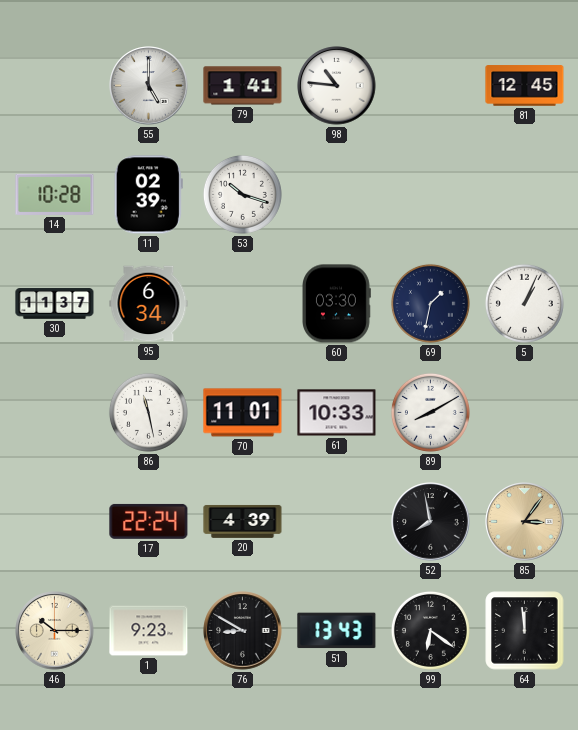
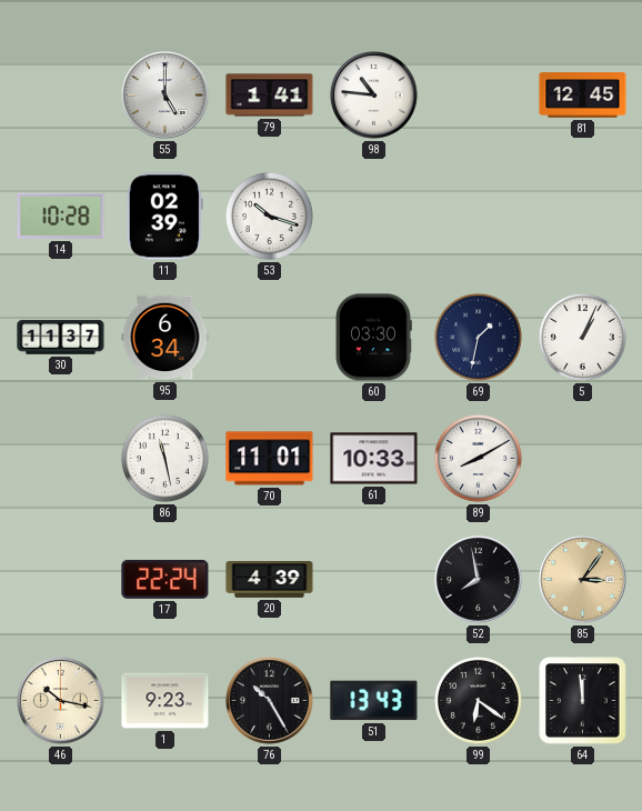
46: 10:15 -> 10:17
76: 8:50 -> 10:25
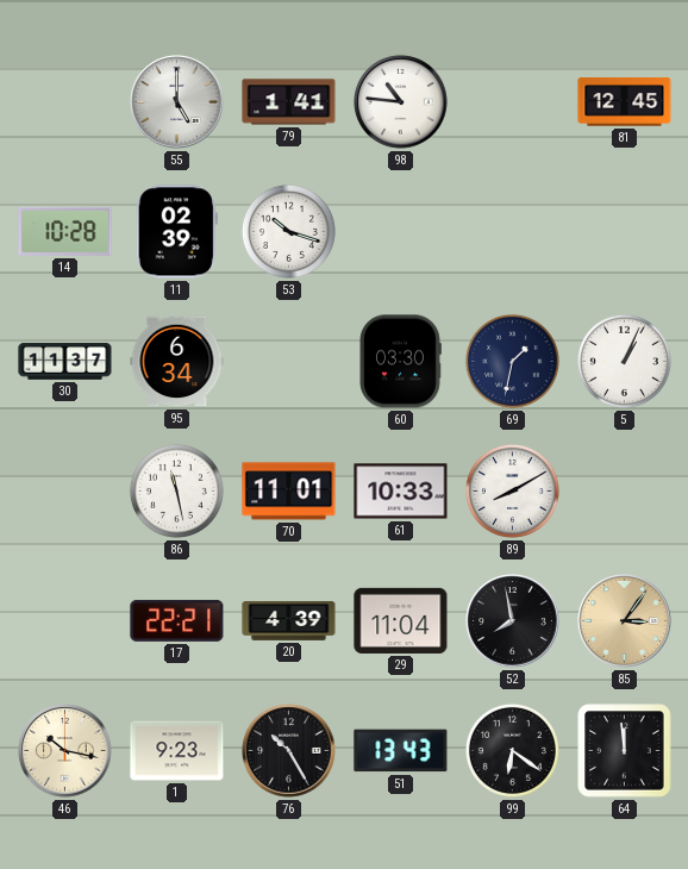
17: 22:24 -> 22:21
29: none -> 11:04
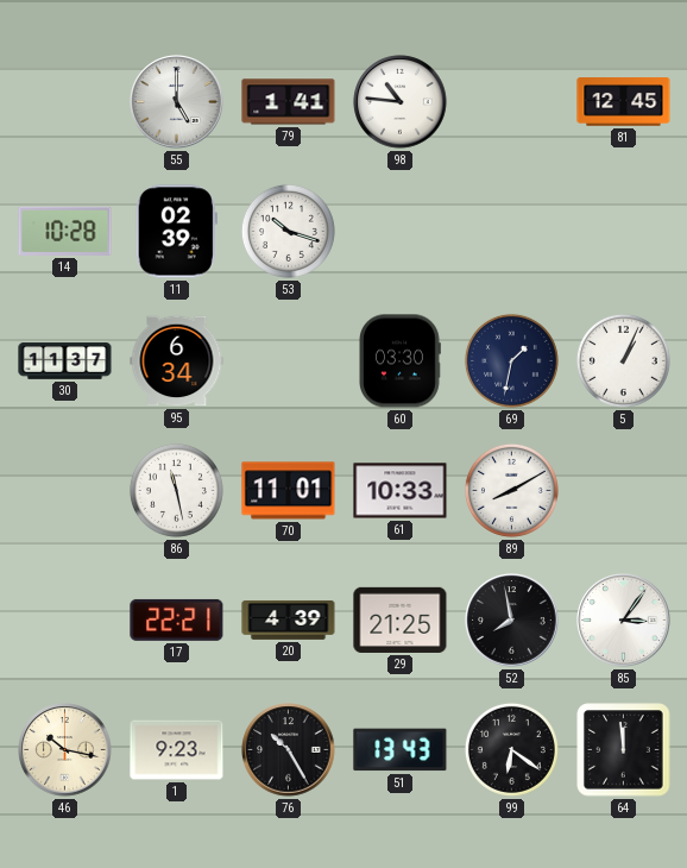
29: 11:04 -> 21:25
85 dial: champagne -> white
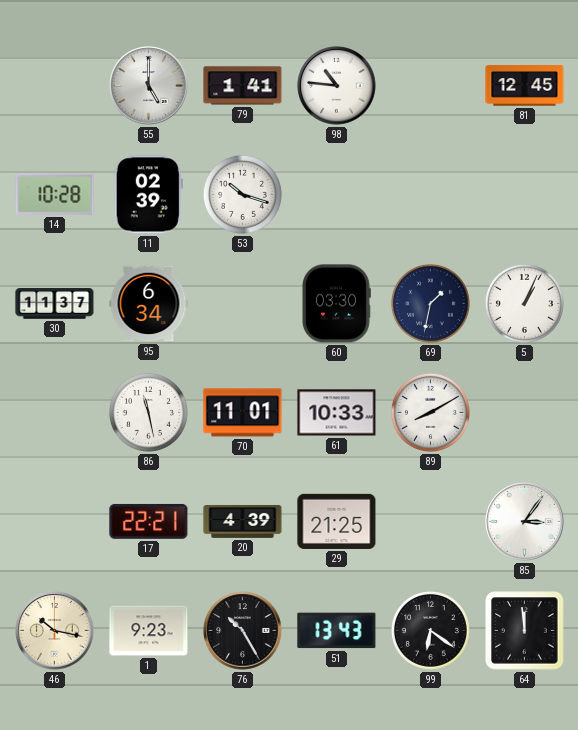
52: 7:58 -> none
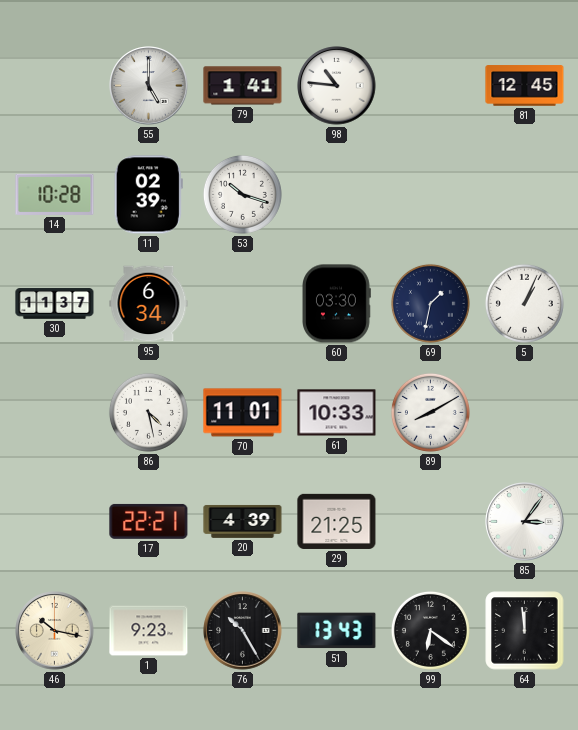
86: 11:28 -> 4:28
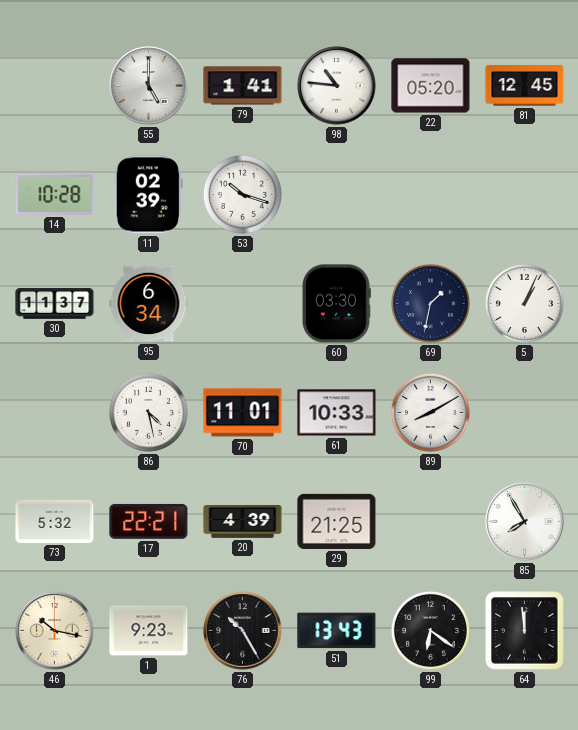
22: none -> 05:20
73: none -> 5:32
85: 3:06 -> 7:55
